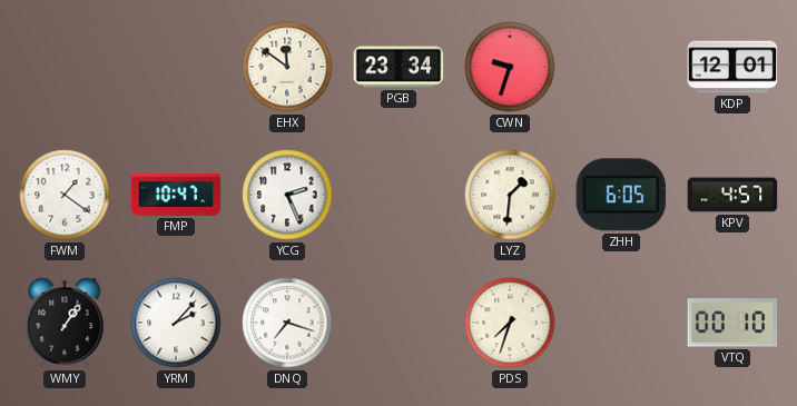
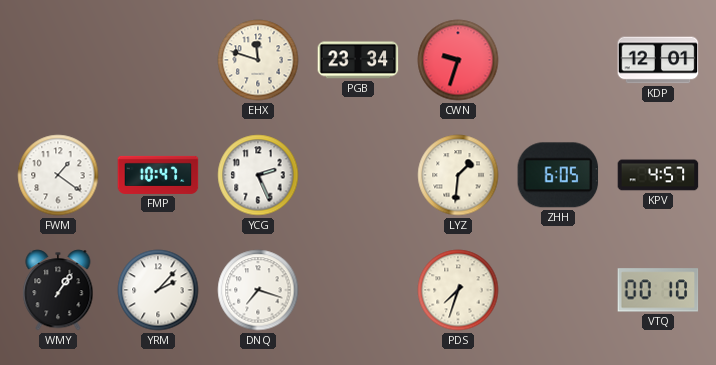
EHX: 11:51 -> 11:48
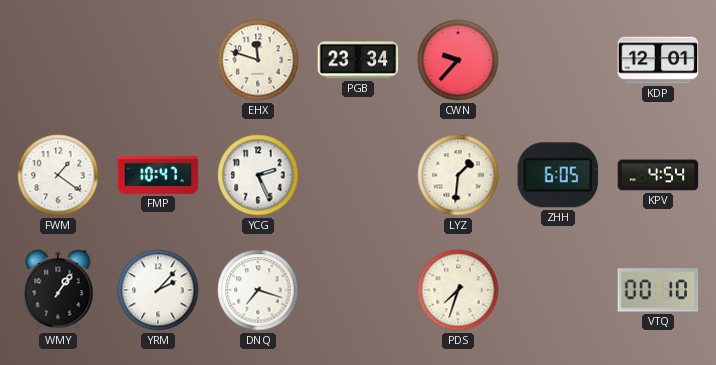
CWN: 9:33 -> 9:37
KPV: 4:57 -> 4:54
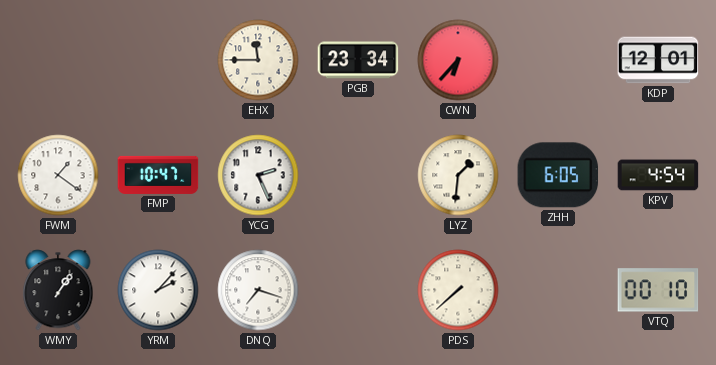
EHX: 11:48 -> 11:45
CWN: 9:37 -> 6:37
PDS: 7:33 -> 7:38
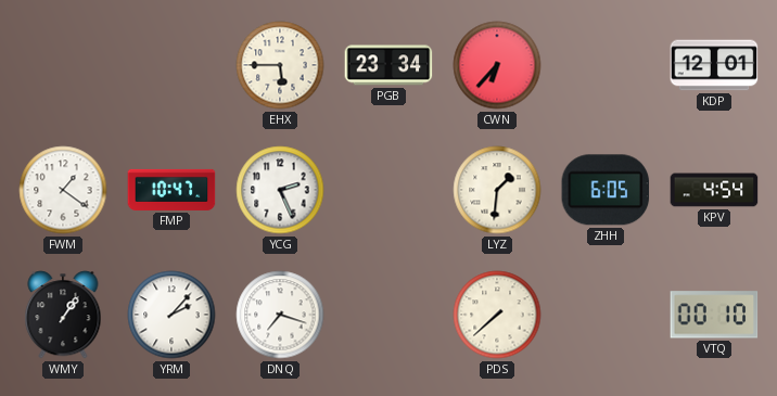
EHX: 11:45 -> 5:45
